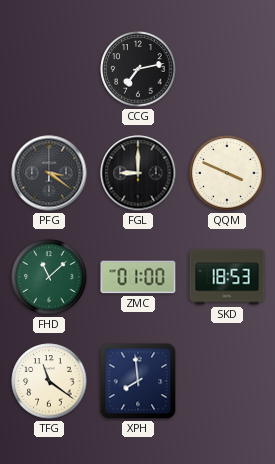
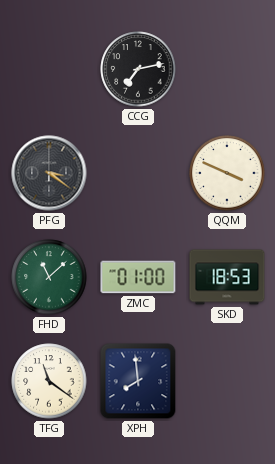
FGL: 9:00 -> none
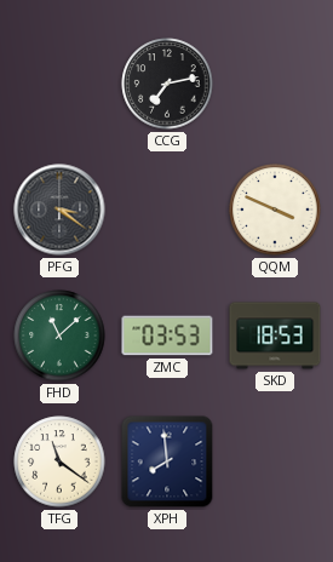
ZMC: 01:00 -> 03:53
